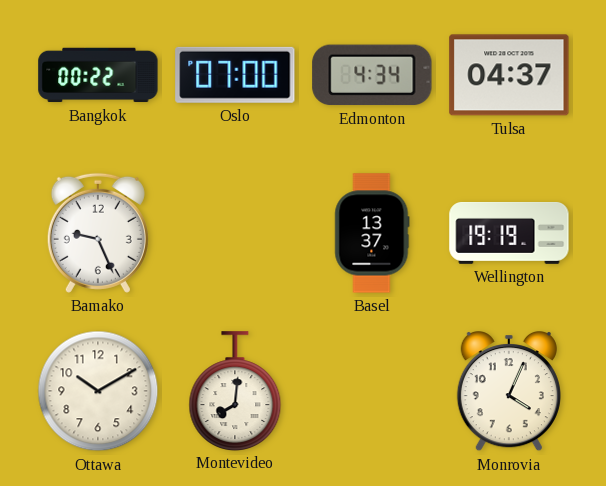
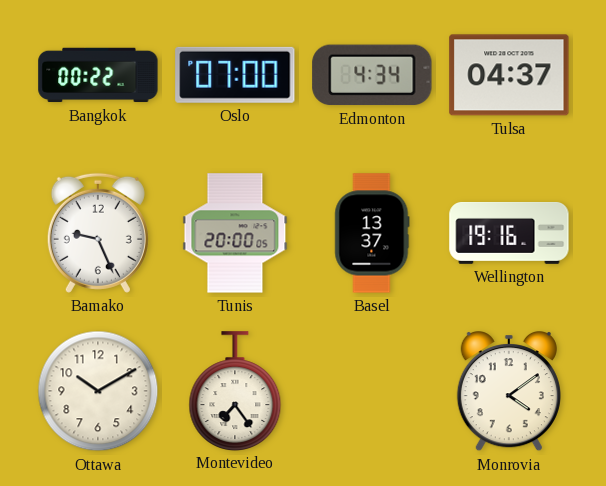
Tunis: none -> 20:00
Wellington: 19:19 -> 19:16
Montevideo: 8:01 -> 7:24
Monrovia: 4:04 -> 4:09
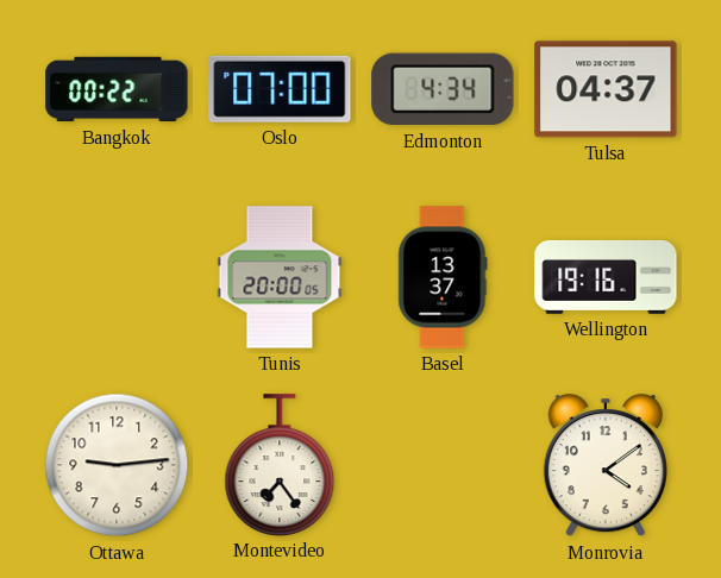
Bamako: 9:26 -> none
Ottawa: 10:10 -> 9:14
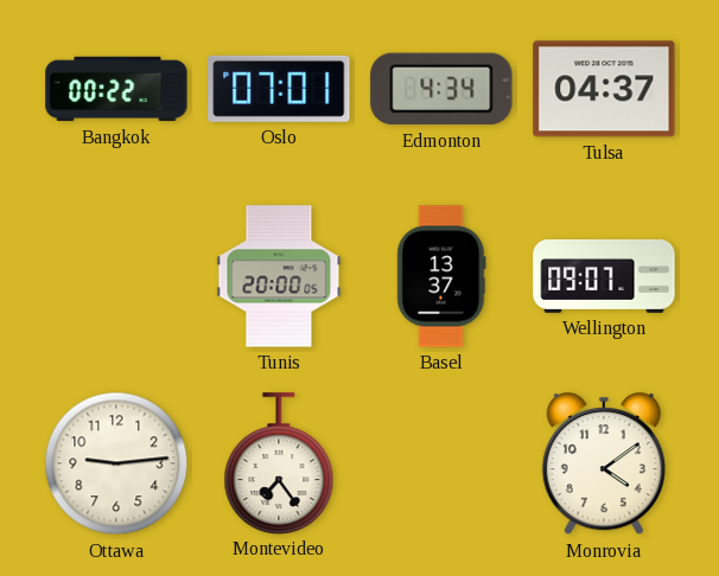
Oslo: 07:00 -> 07:01
Wellington: 19:16 -> 09:07
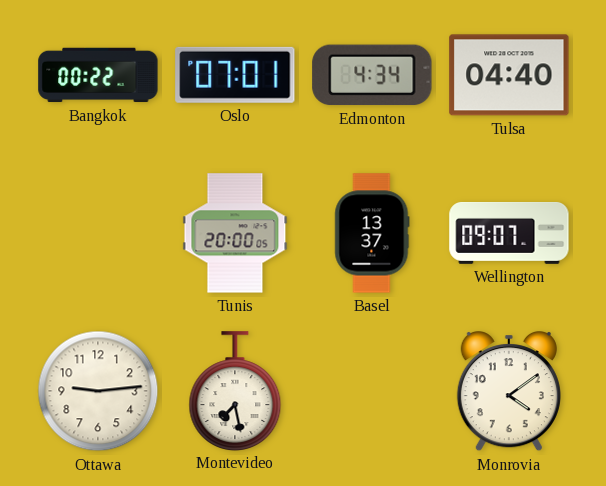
Tulsa: 04:37 -> 04:40
Montevideo: 7:24 -> 7:28
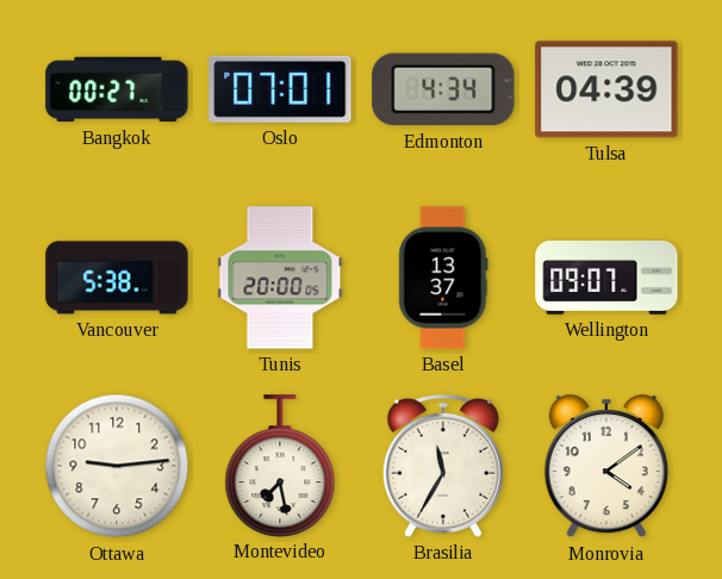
Bangkok: 00:22 -> 00:27
Tulsa: 04:40 -> 04:39
Vancouver: none -> 5:38
Brasilia: none -> 11:35
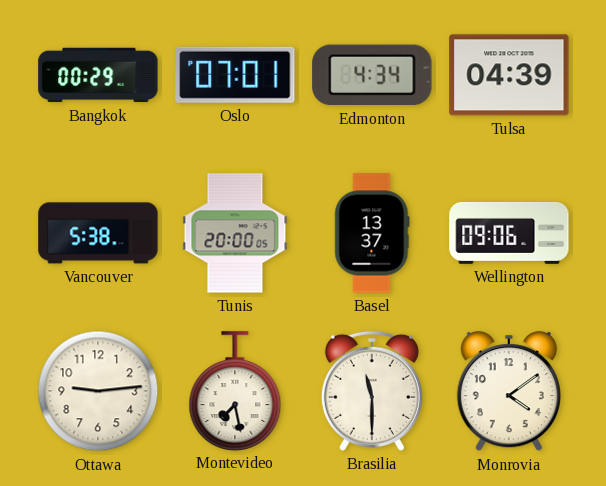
Bangkok: 00:27 -> 00:29
Wellington: 09:07 -> 09:06
Brasilia: 11:35 -> 11:30
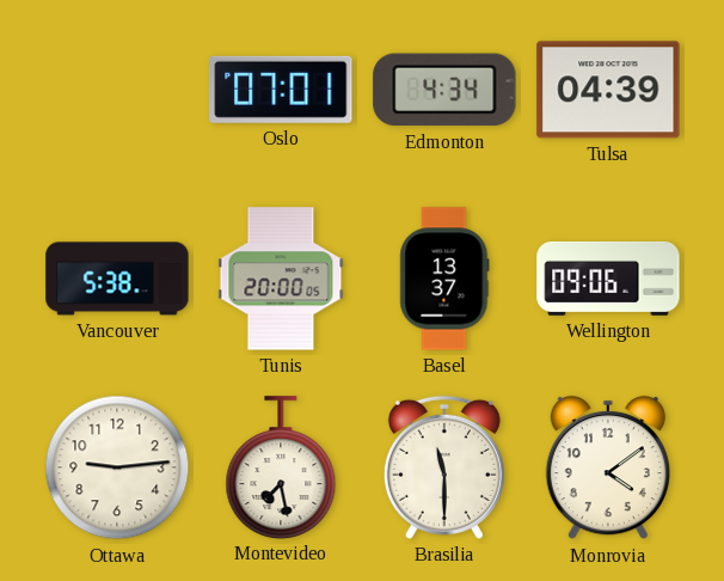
Bangkok: 00:29 -> none
